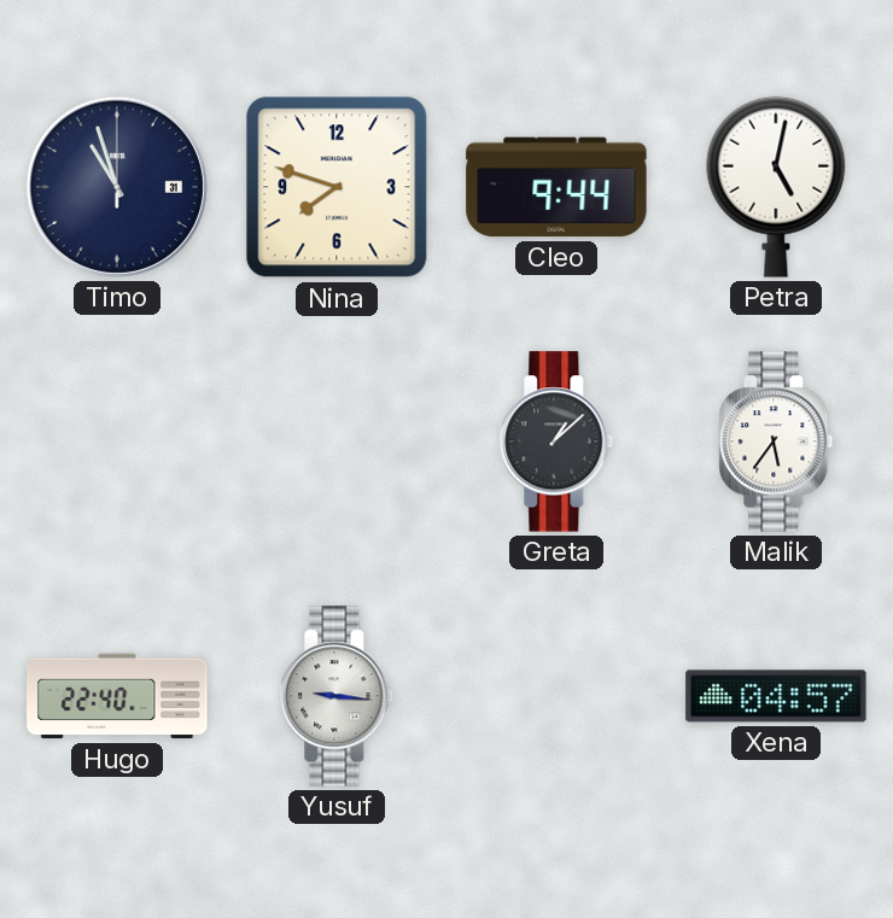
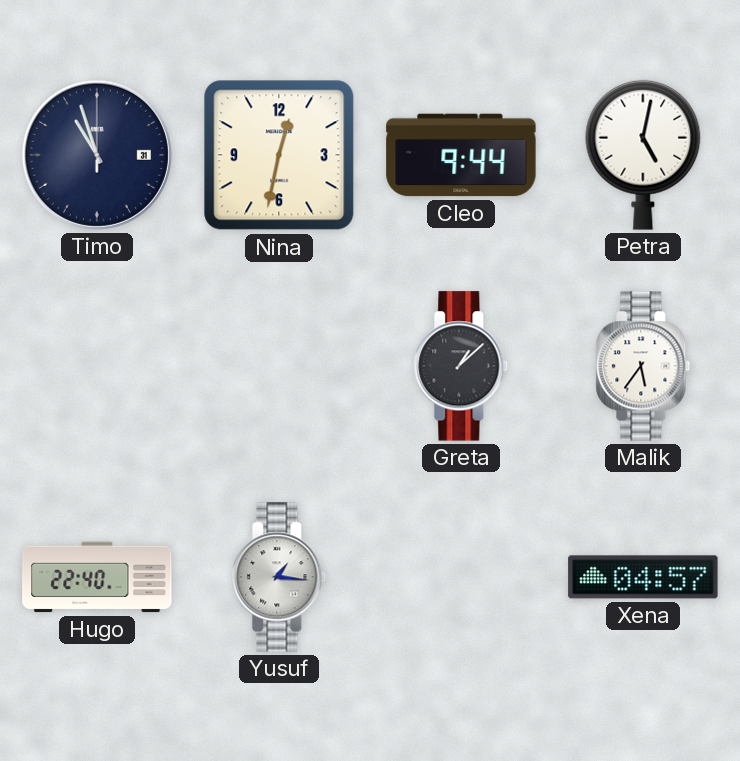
Nina: 7:48 -> 12:32
Yusuf: 9:16 -> 1:16
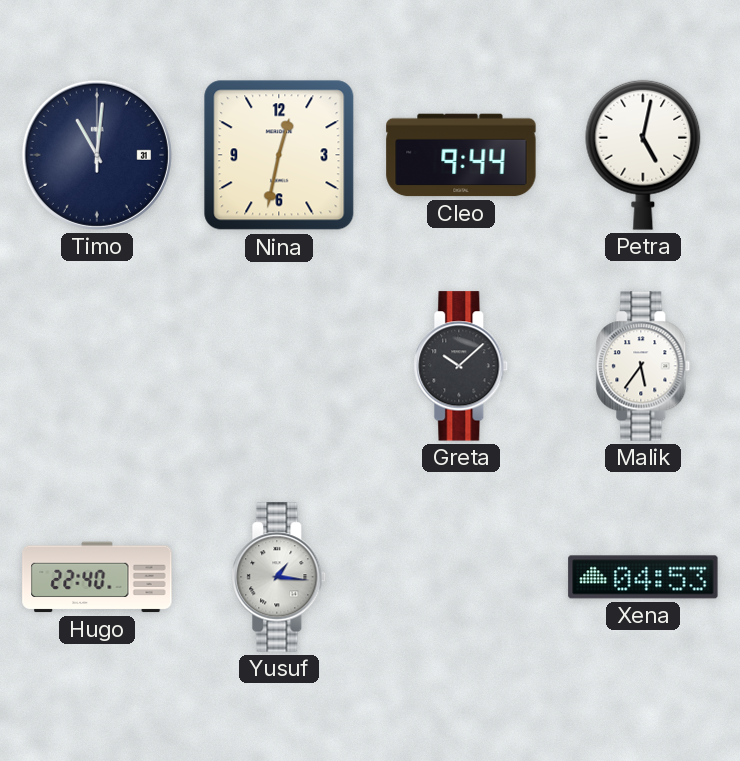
Timo: 10:57 -> 11:01
Greta: 1:08 -> 10:08
Xena: 04:57 -> 04:53
